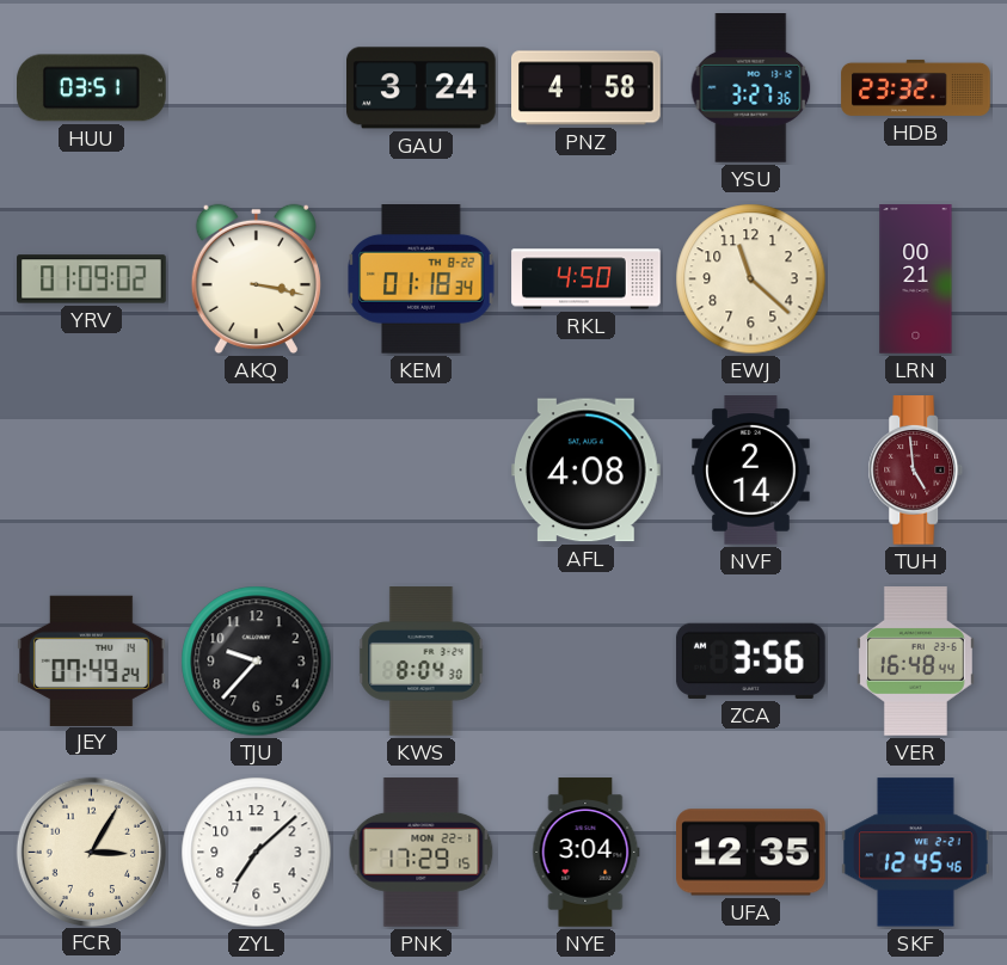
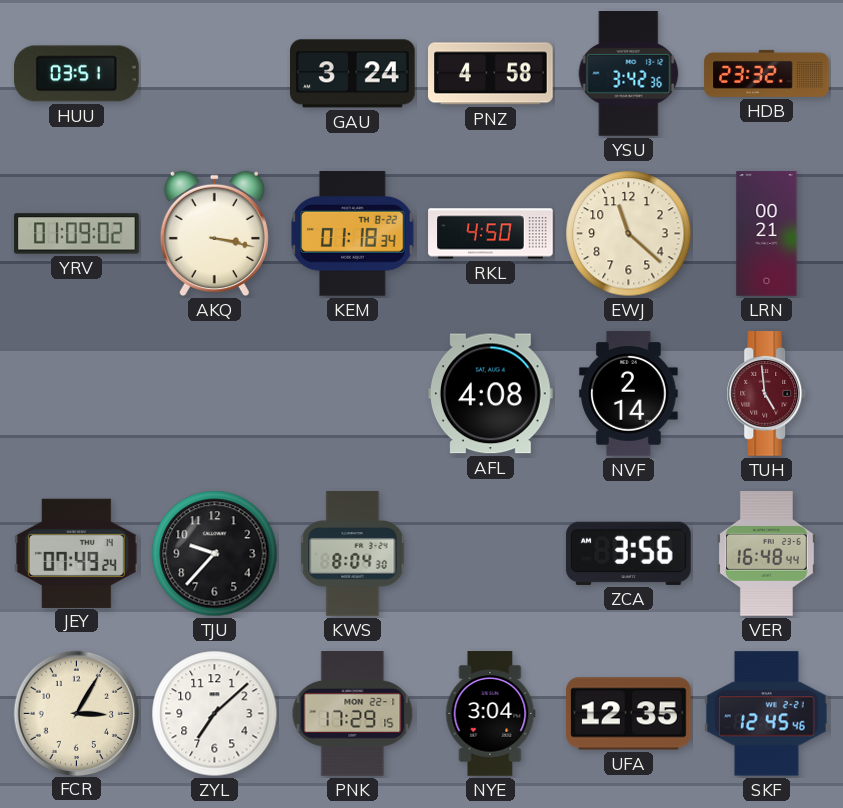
YSU: 3:27 -> 3:42
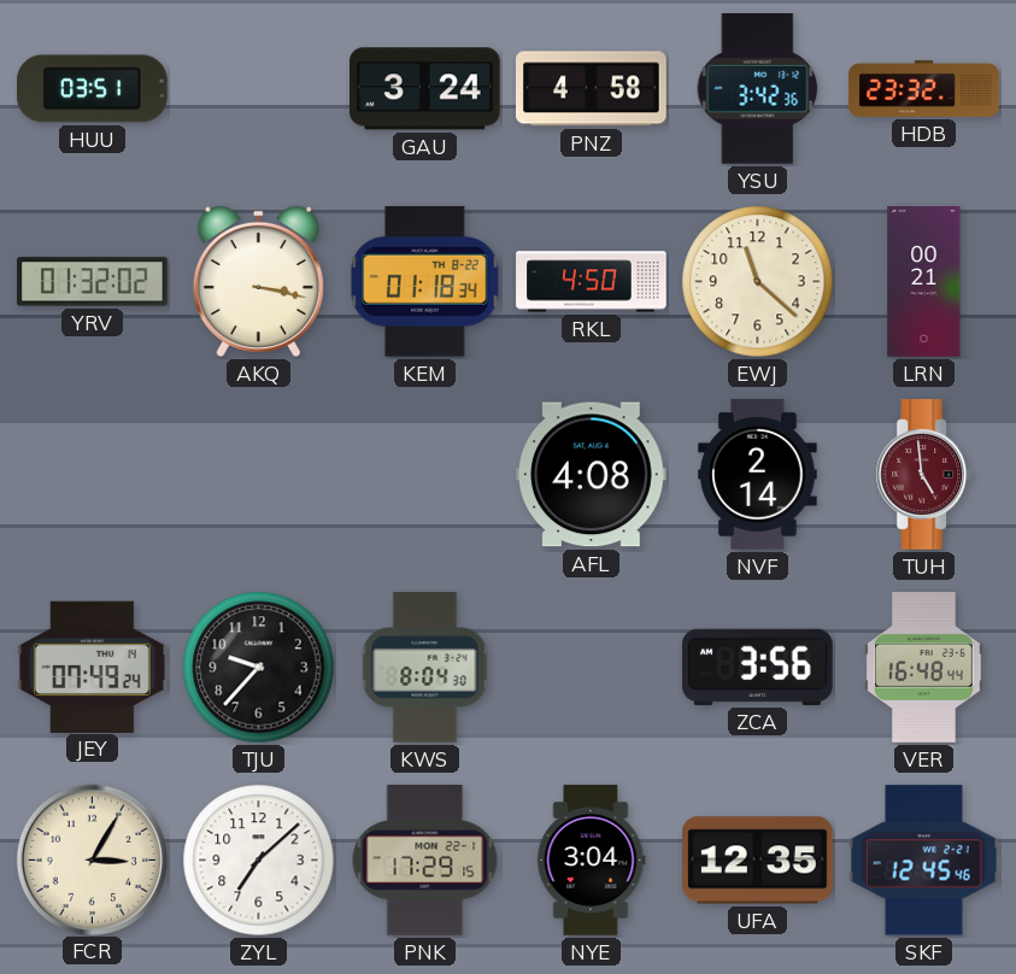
YRV: 01:09 -> 01:32
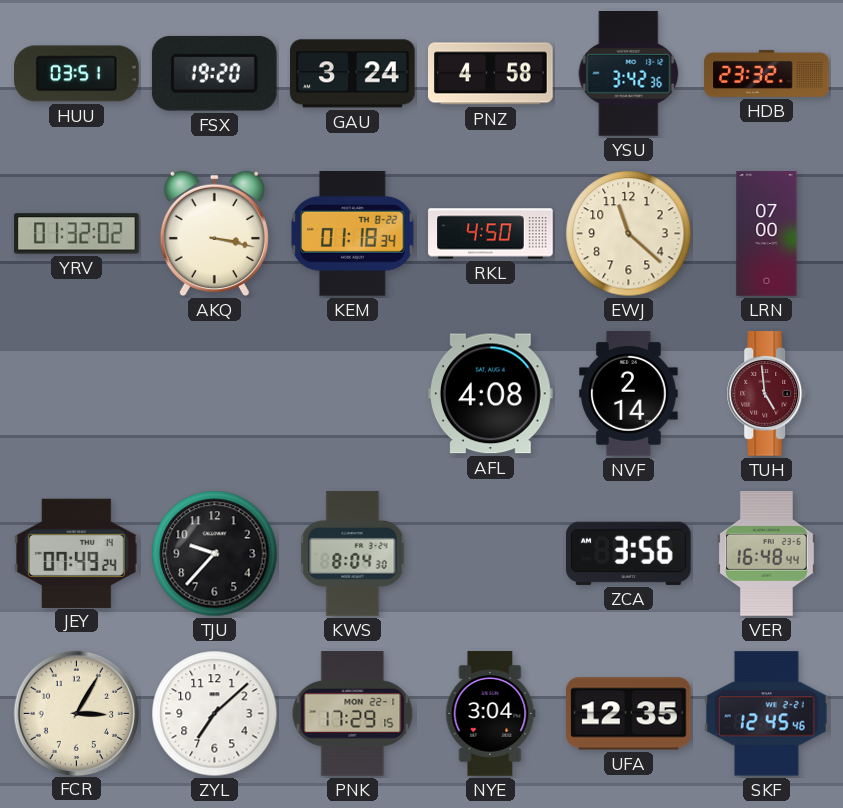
FSX: none -> 19:20
LRN: 00:21 -> 07:00
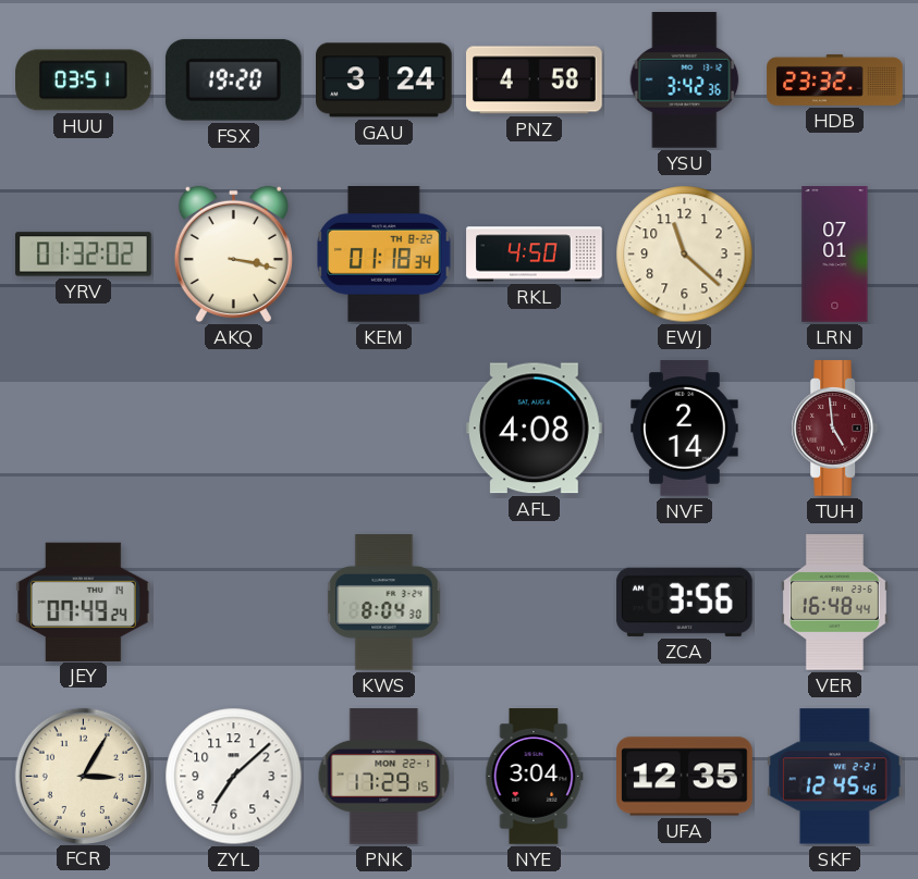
LRN: 07:00 -> 07:01
TJU: 9:37 -> none
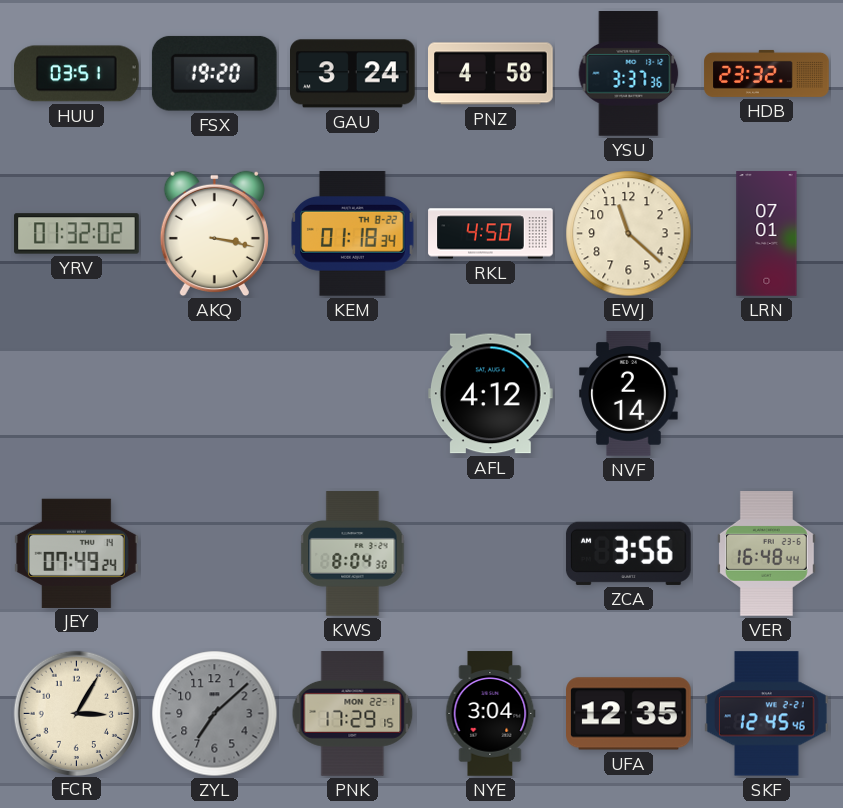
YSU: 3:42 -> 3:37
AFL: 4:08 -> 4:12
TUH: 4:59 -> none
ZYL dial: white -> grey
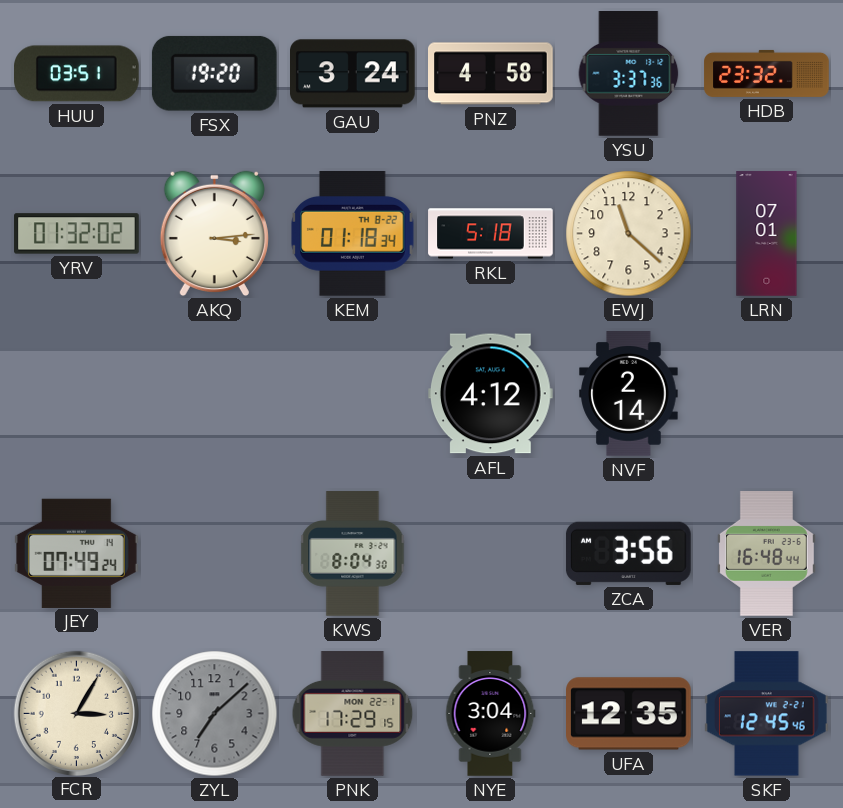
AKQ: 3:17 -> 3:14
RKL: 4:50 -> 5:18
